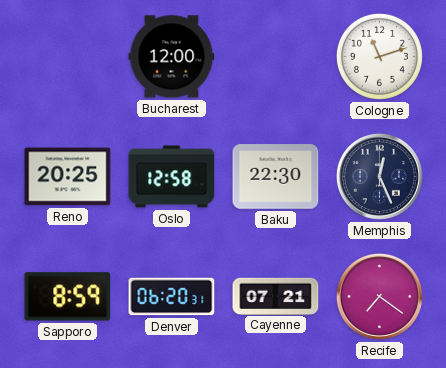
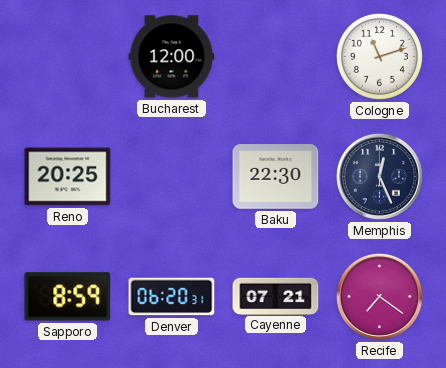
Oslo: 12:58 -> none
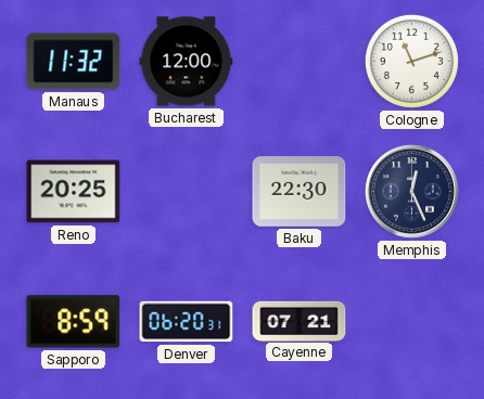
Manaus: none -> 11:32
Recife: 7:21 -> none
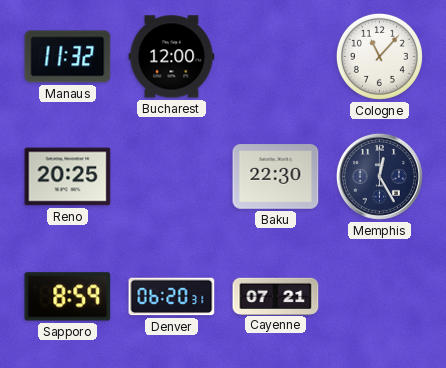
Cologne: 11:12 -> 11:07
Memphis: 12:26 -> 12:25
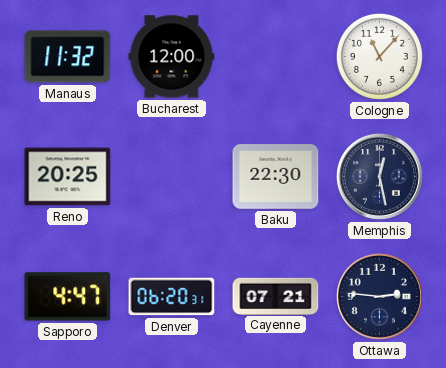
Memphis: 12:25 -> 12:28
Sapporo: 8:59 -> 4:47
Ottawa: none -> 2:46
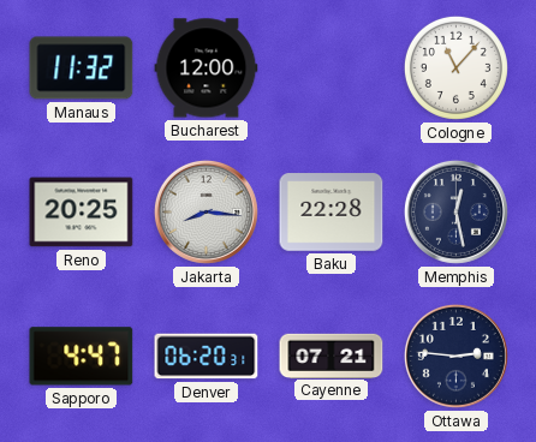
Jakarta: none -> 8:16
Baku: 22:30 -> 22:28
